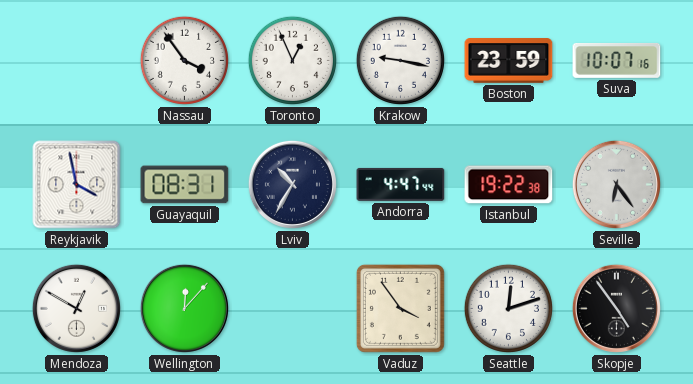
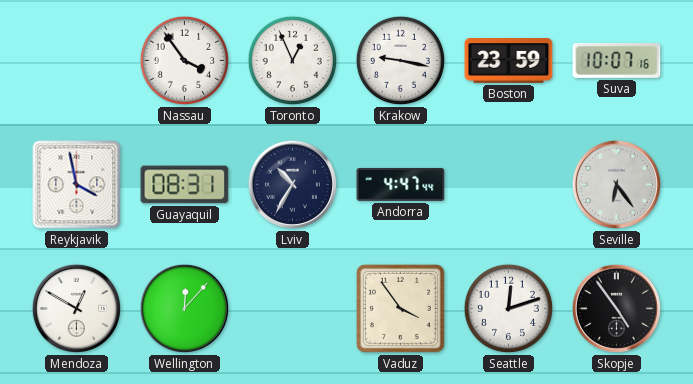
Istanbul: 19:22 -> none
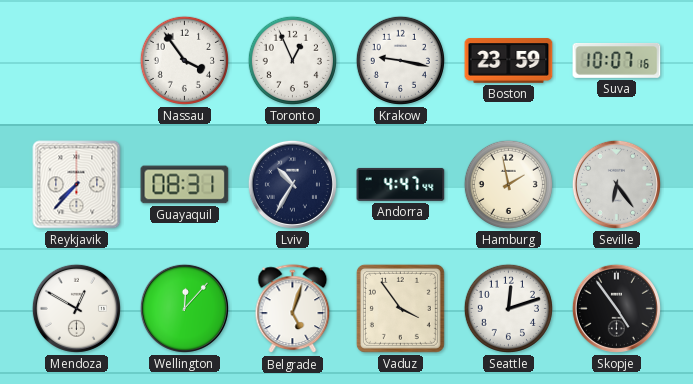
Reykjavik: 3:58 -> 7:37
Hamburg: none -> 1:58
Belgrade: none -> 5:03
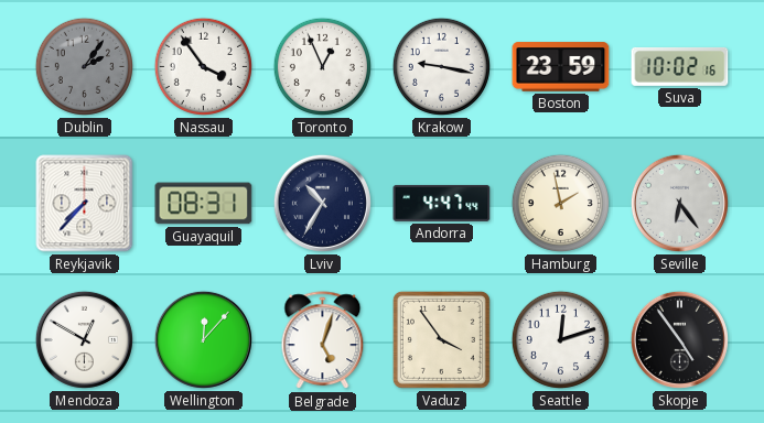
Dublin: none -> 2:06
Suva: 10:07 -> 10:02
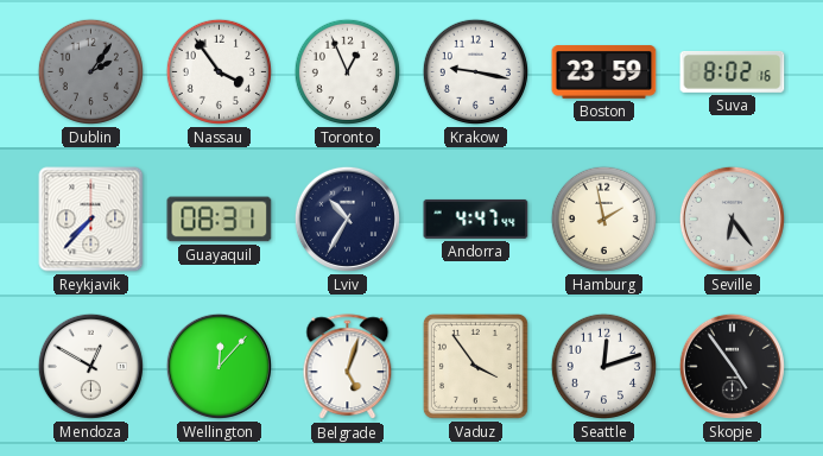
Suva: 10:02 -> 8:02
